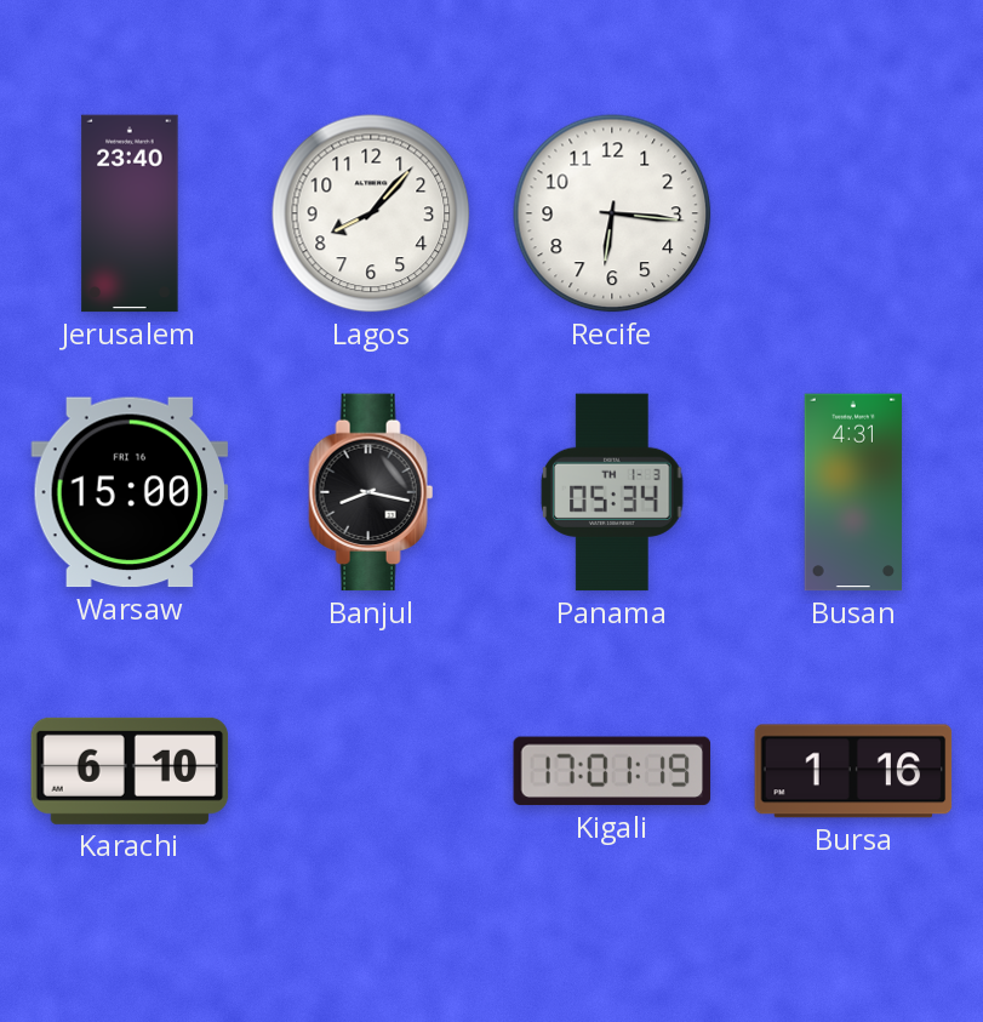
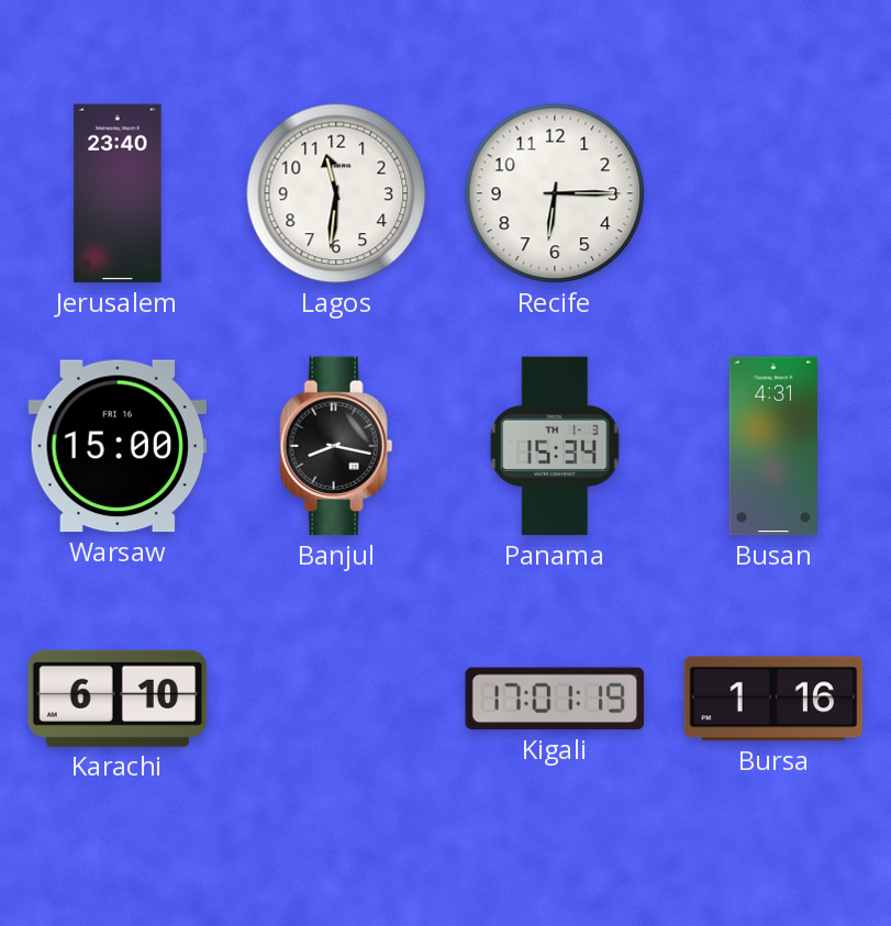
Lagos: 8:07 -> 11:31
Recife: 6:16 -> 6:15
Panama: 05:34 -> 15:34
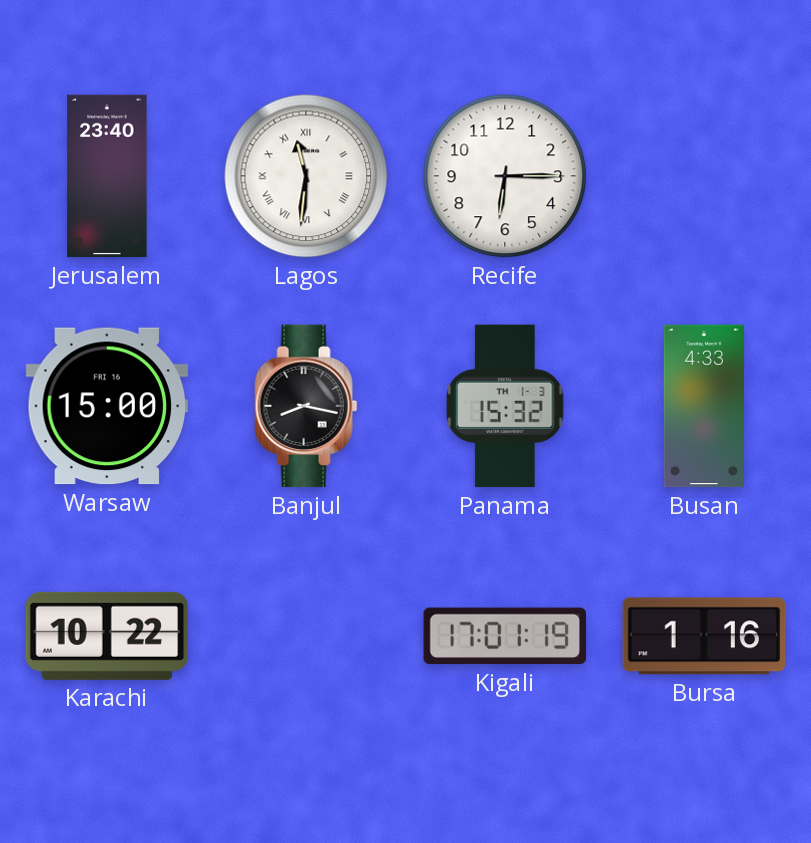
Lagos numerals: Arabic -> Roman
Panama: 15:34 -> 15:32
Busan: 4:31 -> 4:33
Karachi: 6:10 -> 10:22
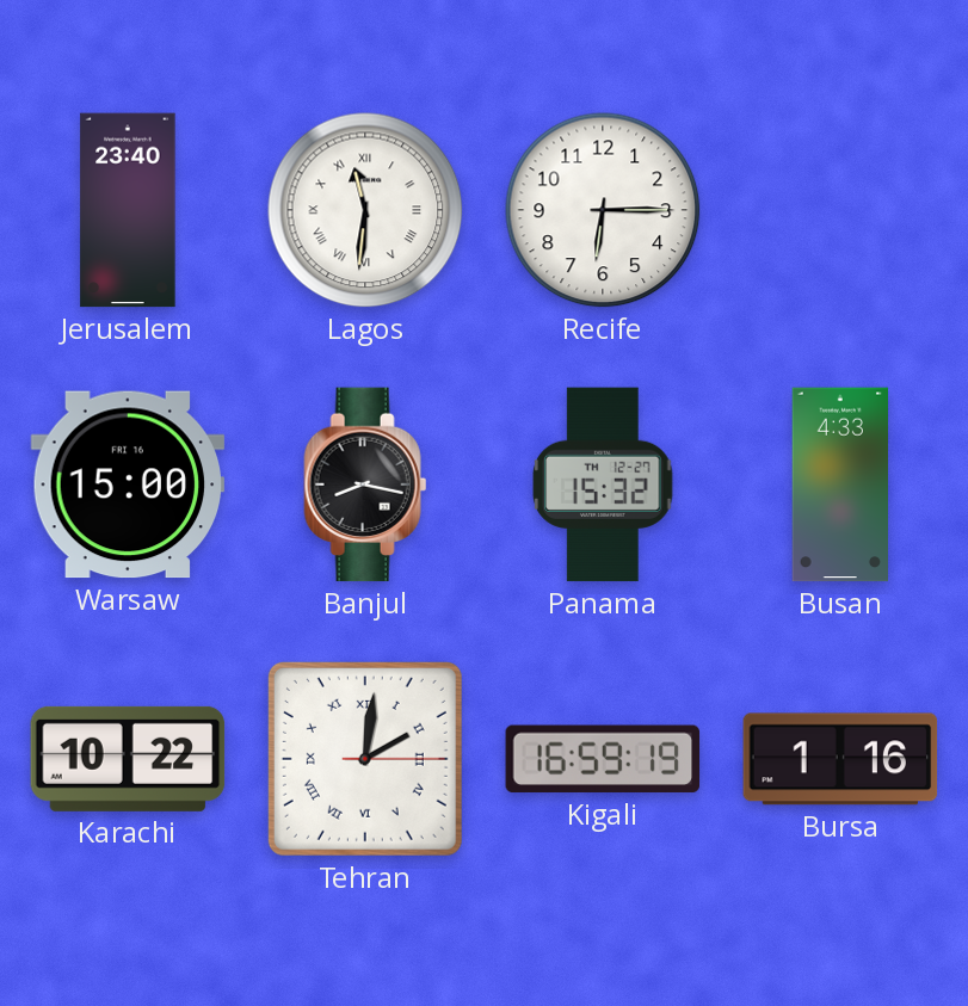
Panama date: TH 1-3 -> TH 12-27
Tehran: none -> 2:01
Kigali: 17:01 -> 16:59
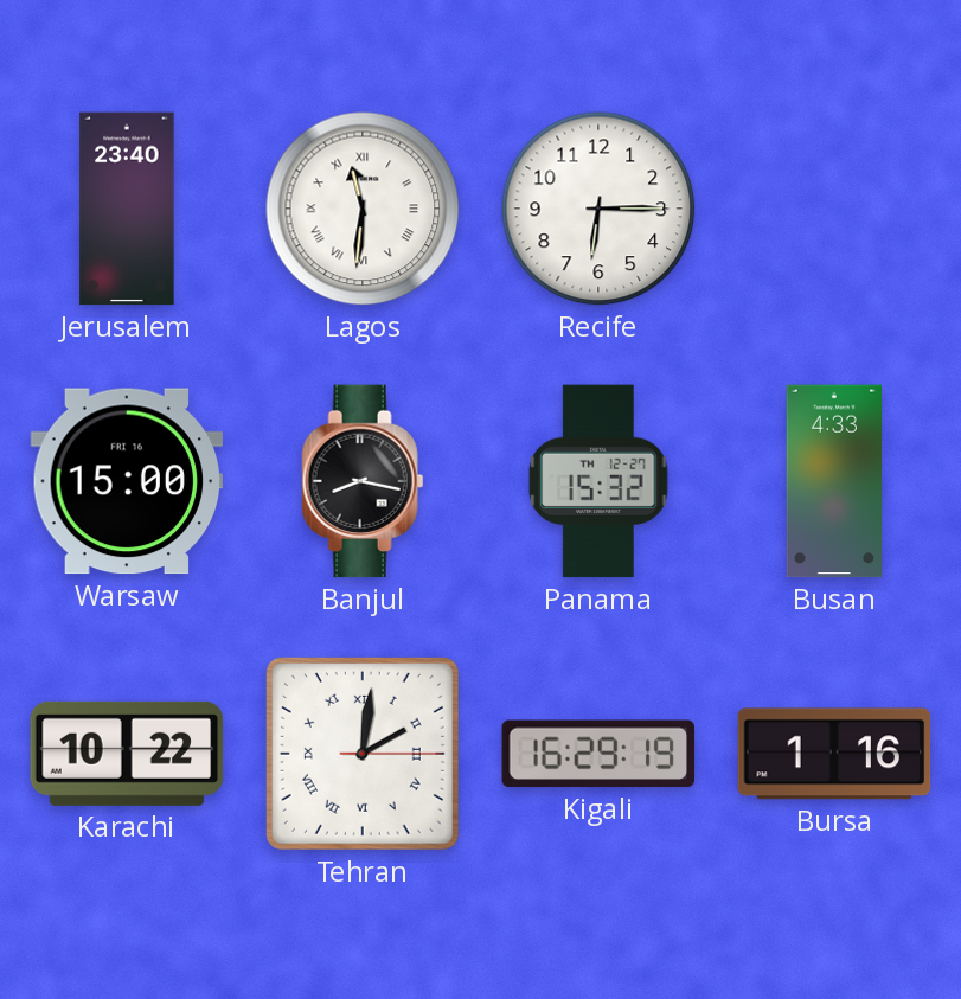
Kigali: 16:59 -> 16:29
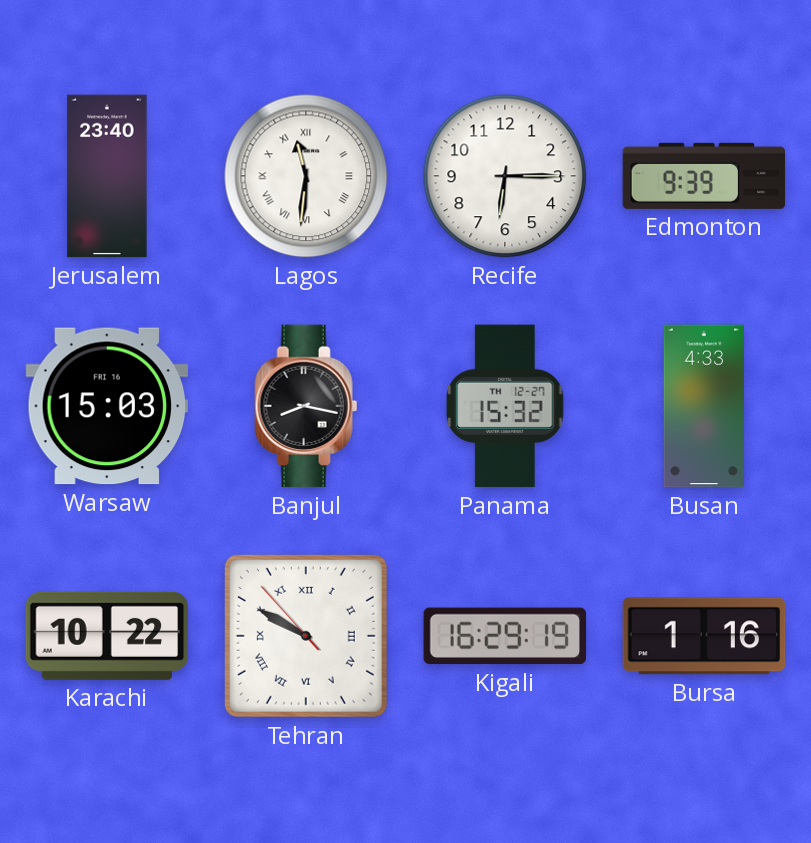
Edmonton: none -> 9:39
Warsaw: 15:00 -> 15:03
Tehran: 2:01 -> 9:49
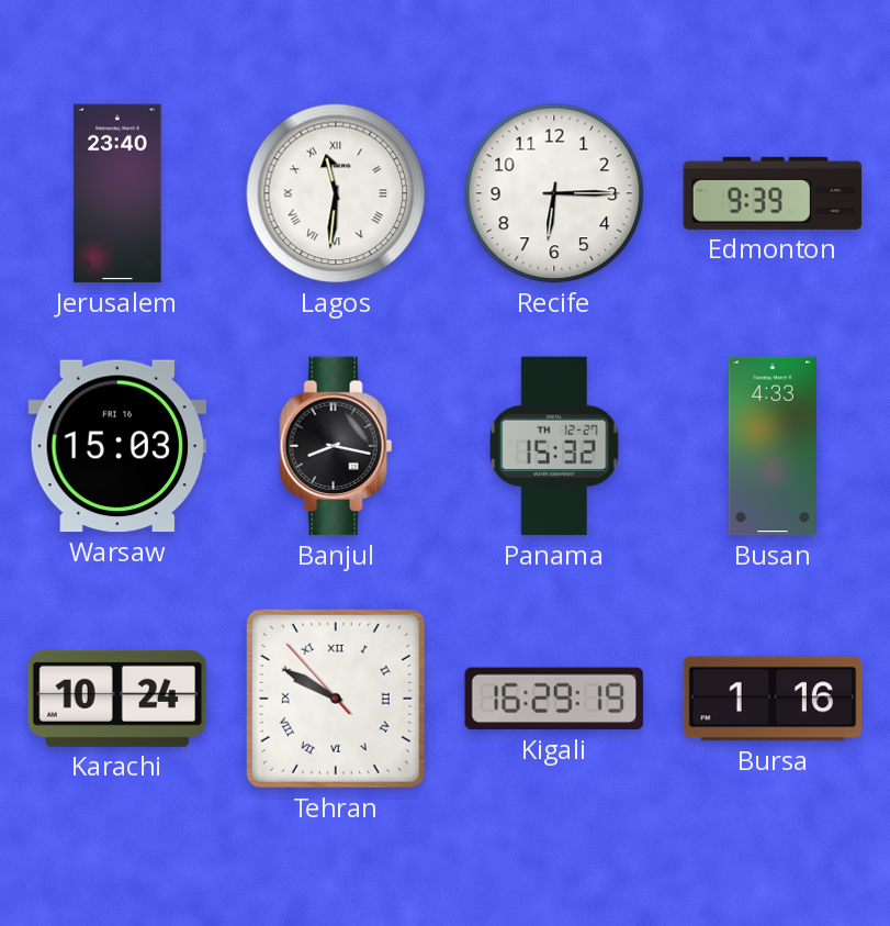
Karachi: 10:22 -> 10:24
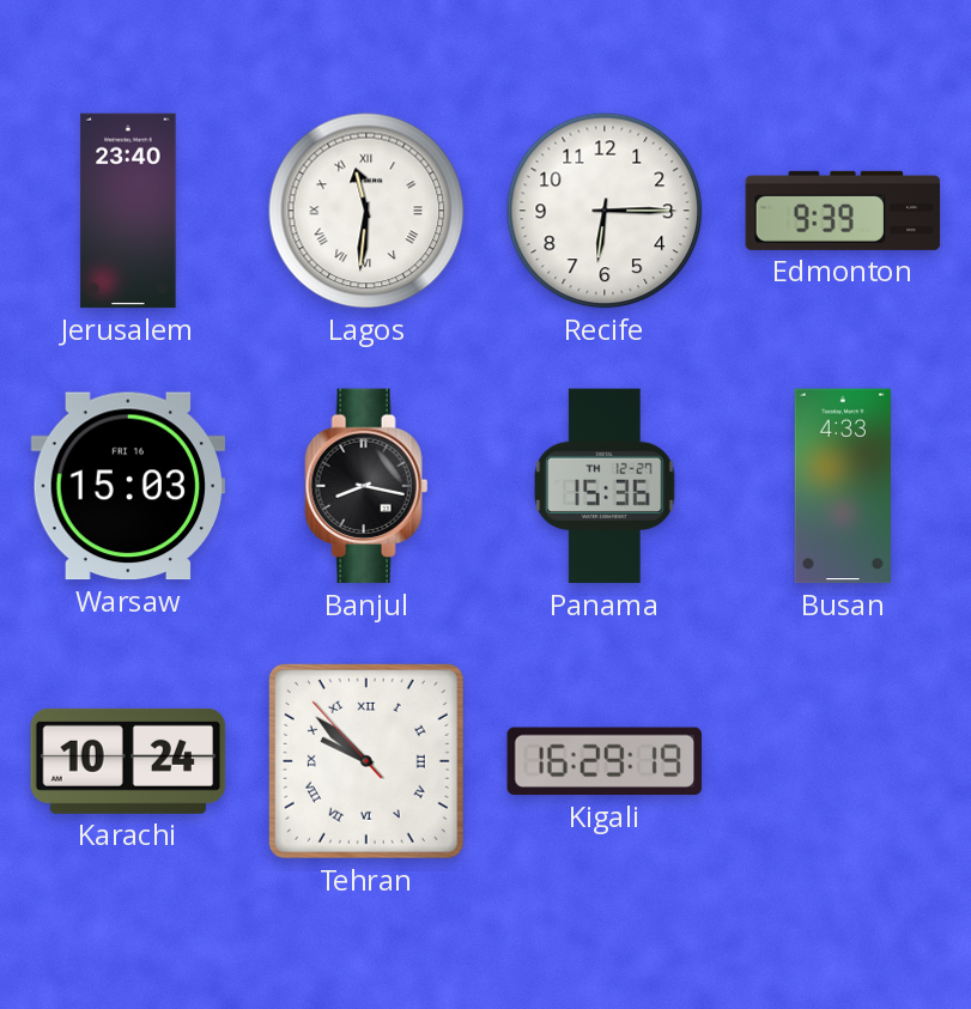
Panama: 15:32 -> 15:36
Tehran: 9:49 -> 9:51
Bursa: 1:16 -> none
